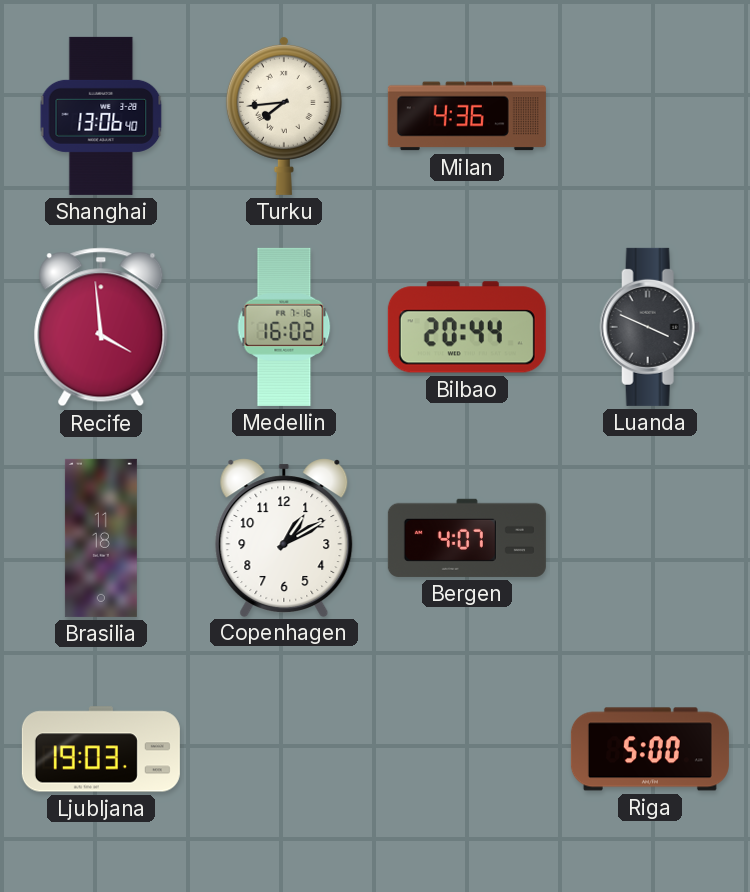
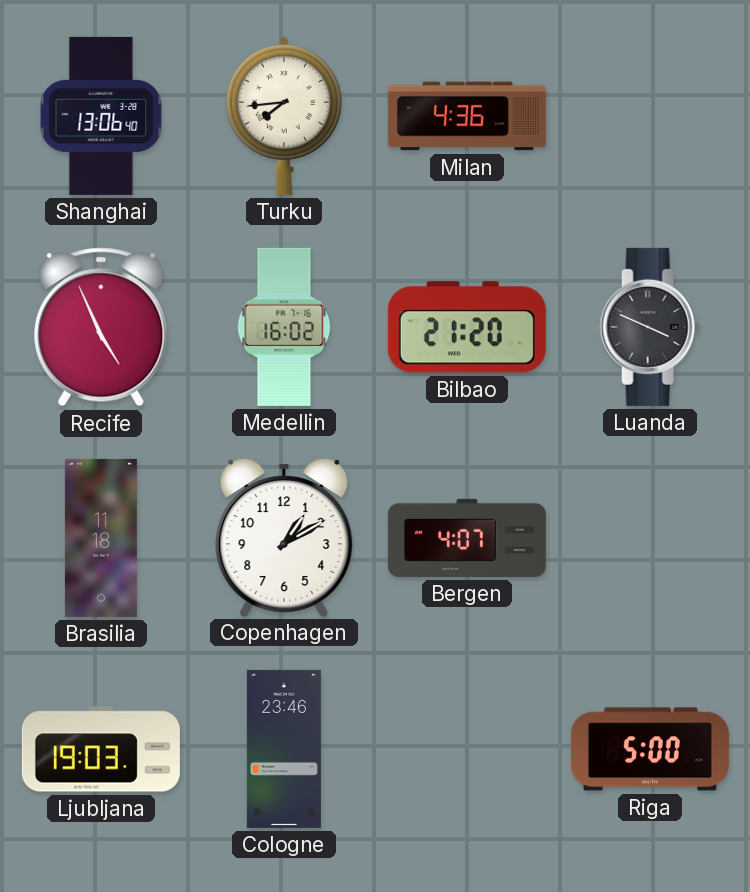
Recife: 3:59 -> 4:56
Bilbao: 20:44 -> 21:20
Cologne: none -> 23:46
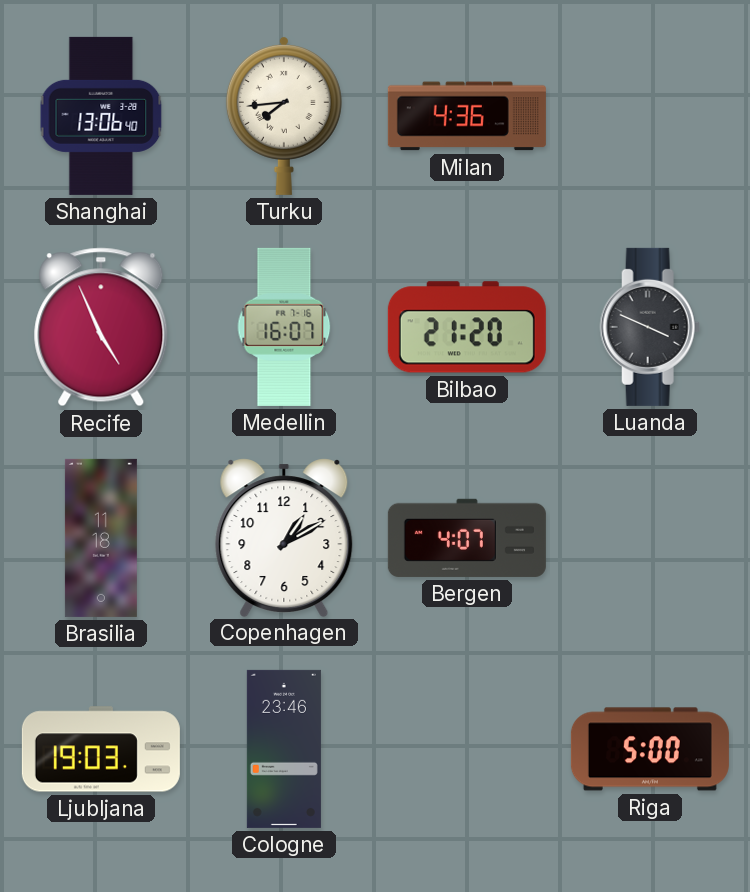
Medellin: 16:02 -> 16:07
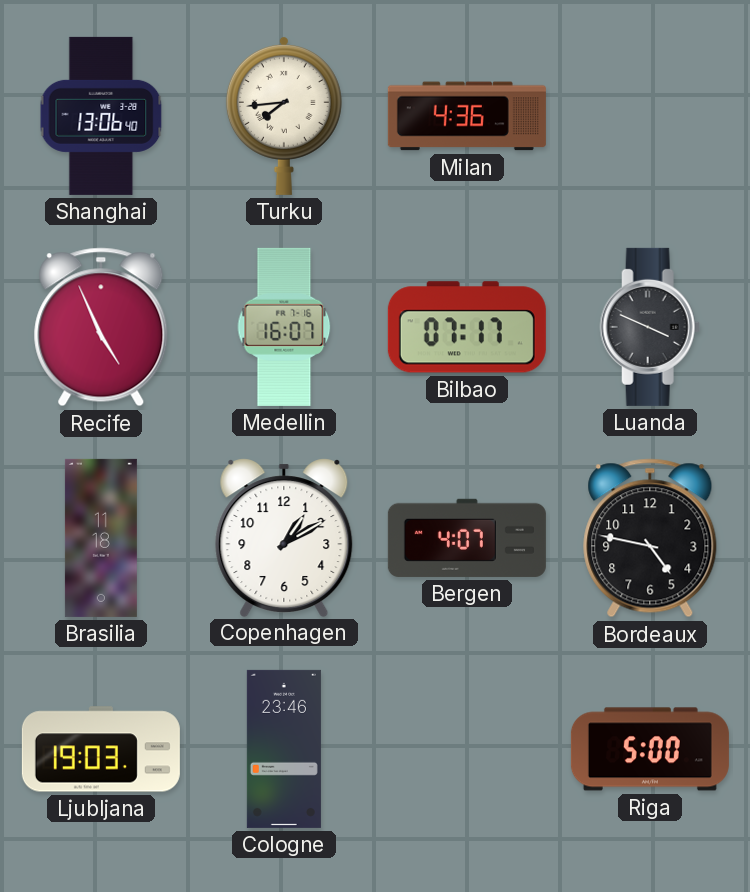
Bilbao: 21:20 -> 07:17
Bordeaux: none -> 4:47
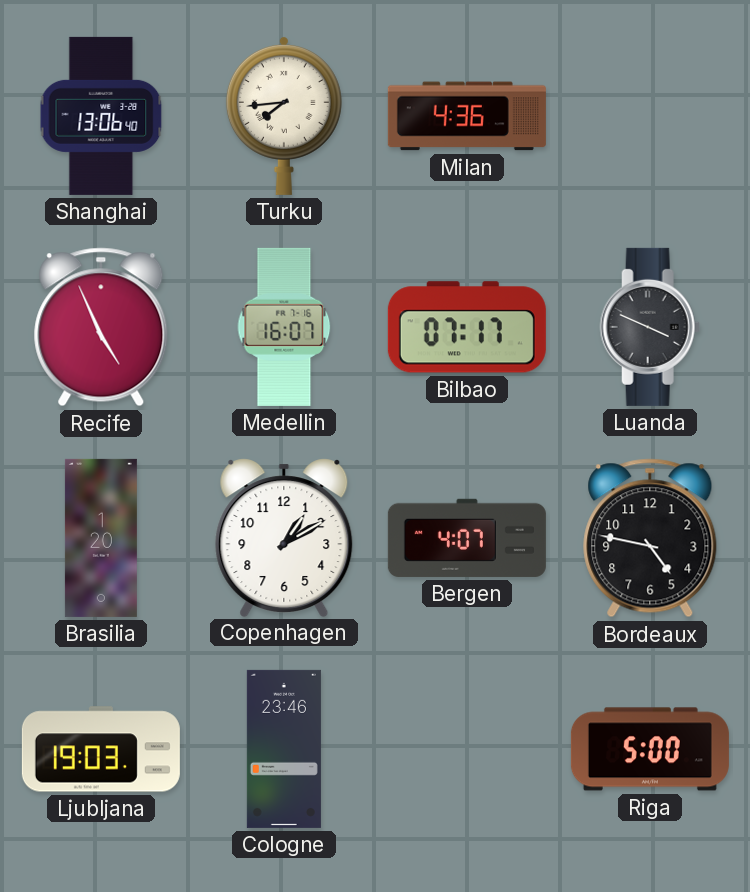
Brasilia: 11:18 -> 1:20
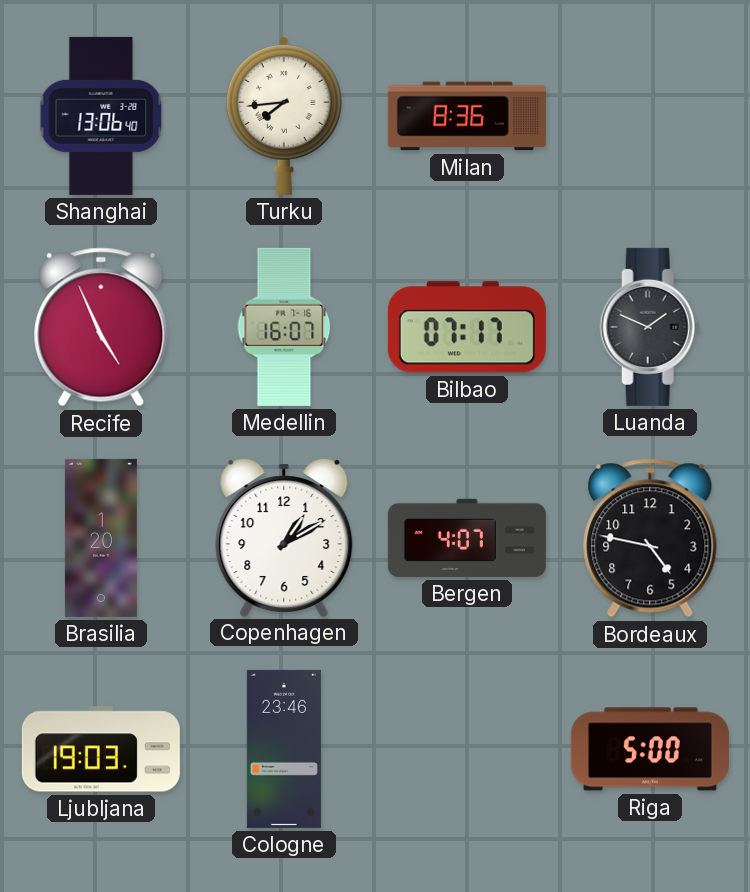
Milan: 4:36 -> 8:36
Luanda: 3:49 -> 1:49
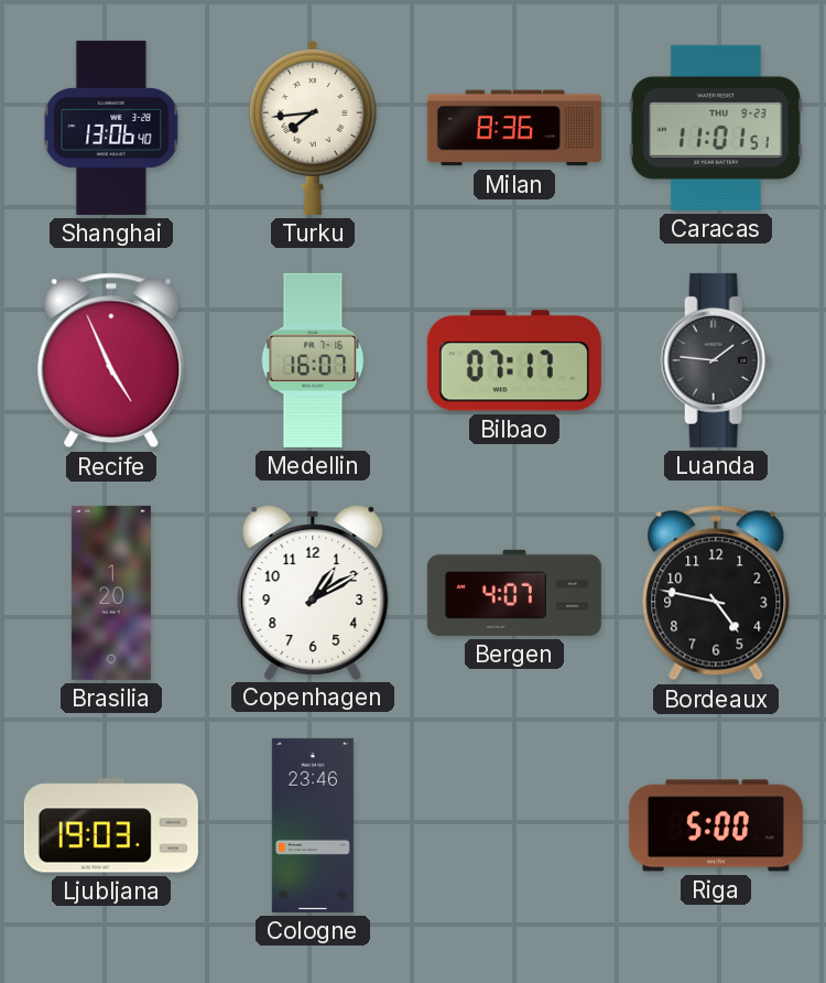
Caracas: none -> 11:01
Luanda: 1:49 -> 1:46
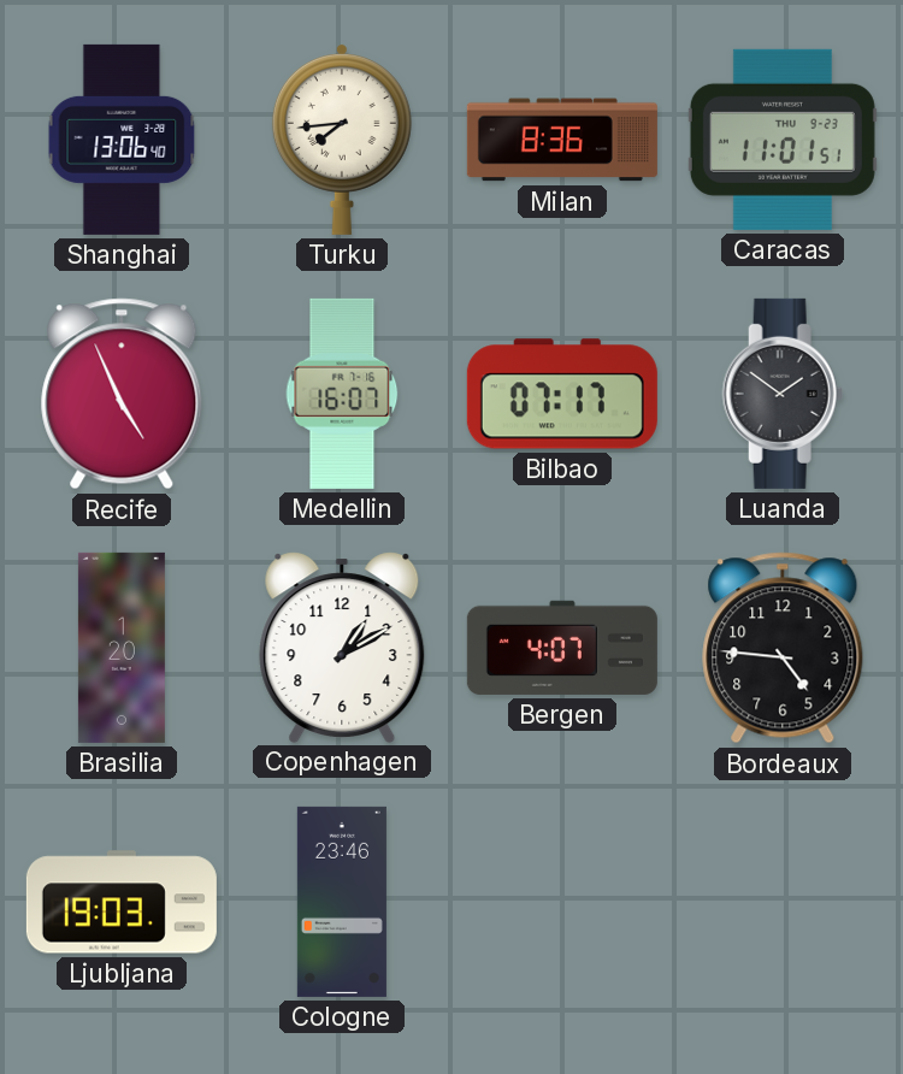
Luanda: 1:46 -> 1:51
Bordeaux: 4:47 -> 4:46
Riga: 5:00 -> none
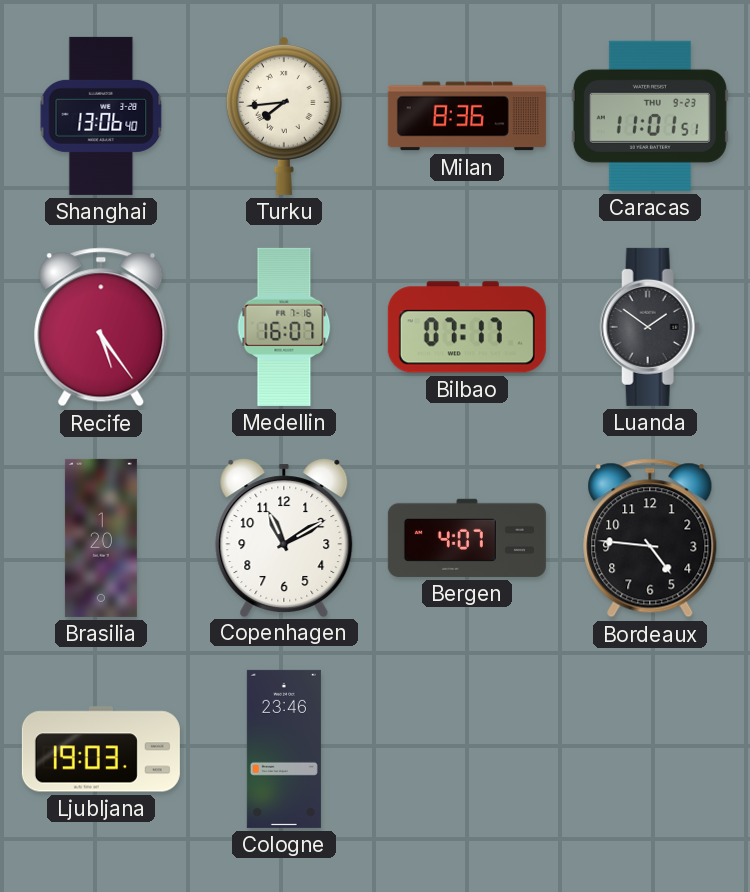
Recife: 4:56 -> 5:24
Copenhagen: 1:10 -> 11:10
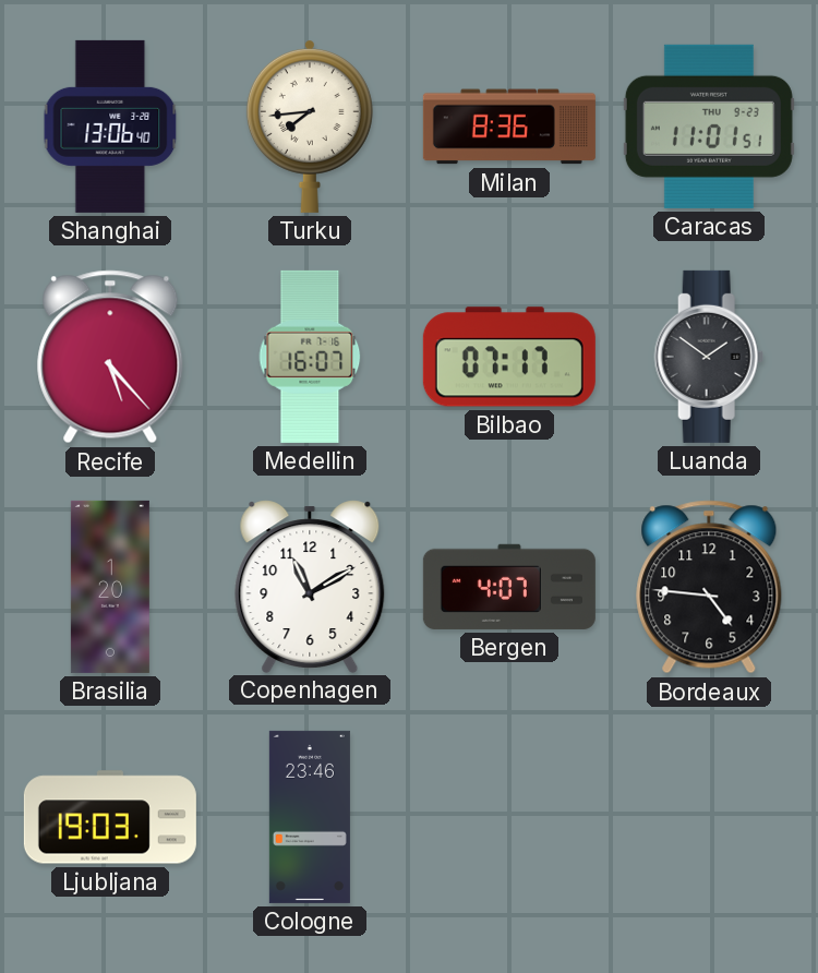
Recife: 5:24 -> 5:23
